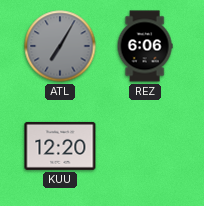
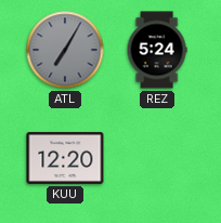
REZ: 6:06 -> 5:24
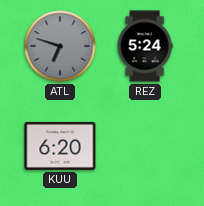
ATL: 7:05 -> 6:48
KUU: 12:20 -> 6:20
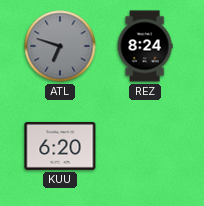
REZ: 5:24 -> 8:24
